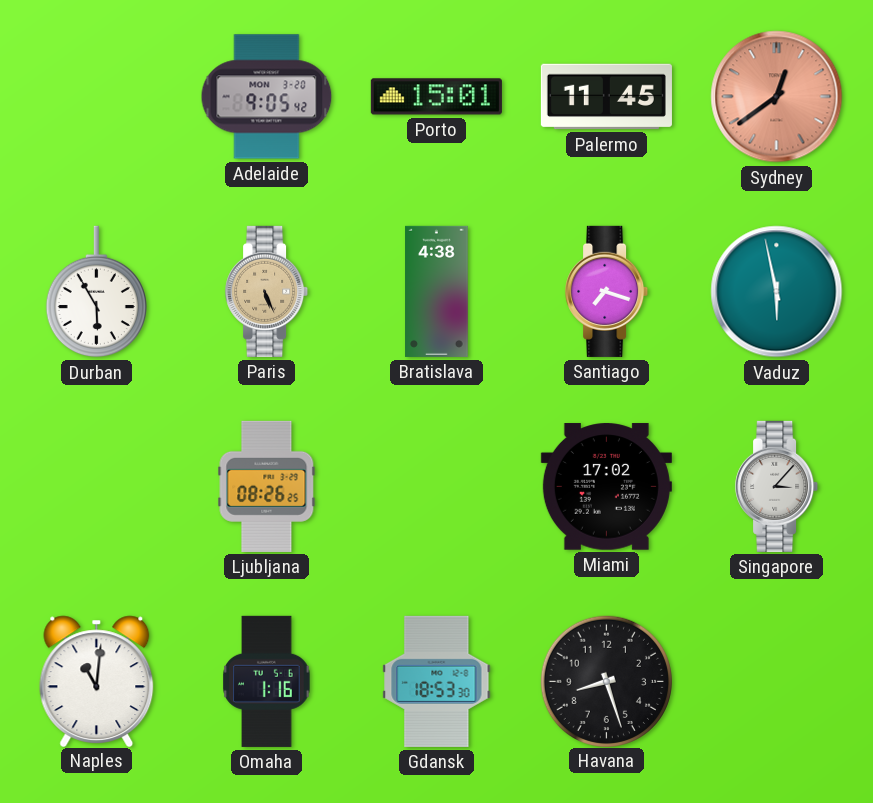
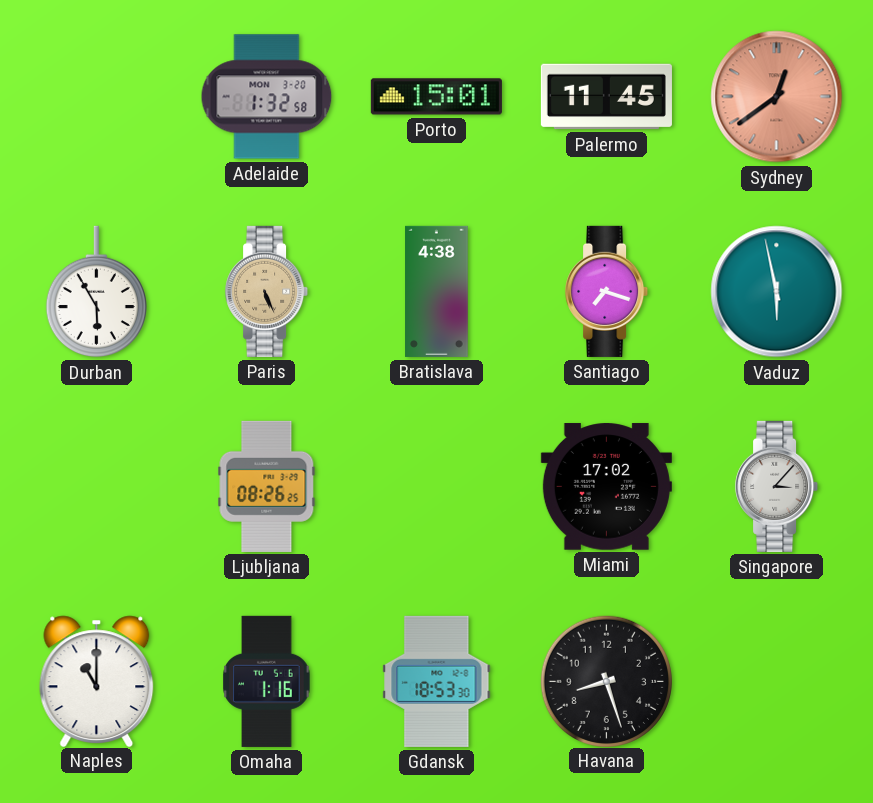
Adelaide: 9:05 -> 1:32
Naples: 11:01 -> 11:00
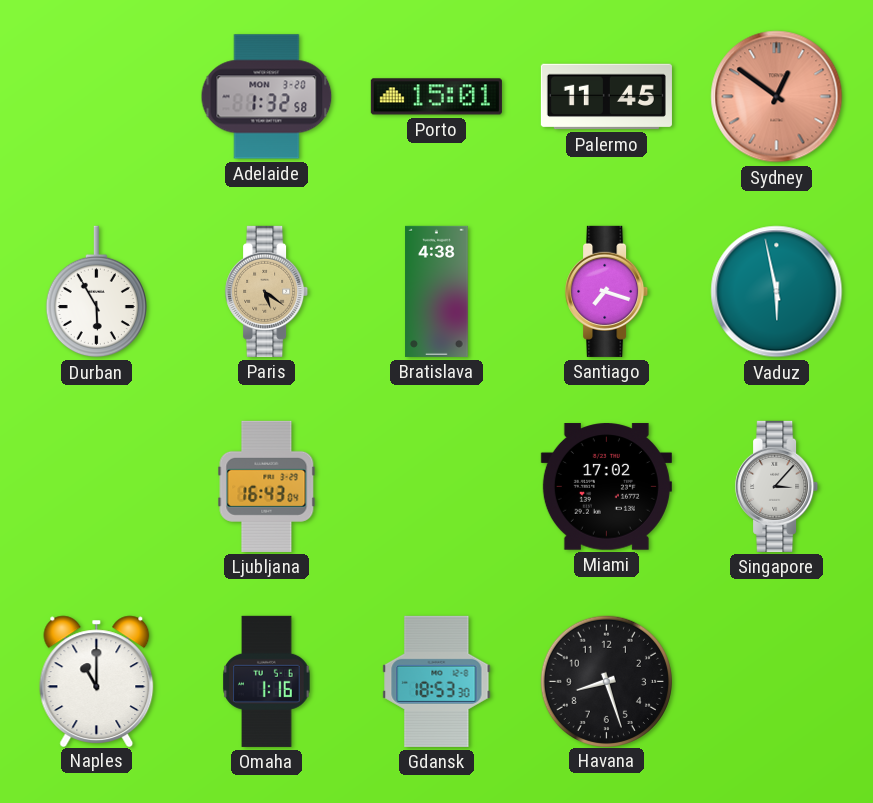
Sydney: 12:39 -> 12:51
Paris: 5:26 -> 5:21
Ljubljana: 08:26 -> 16:43
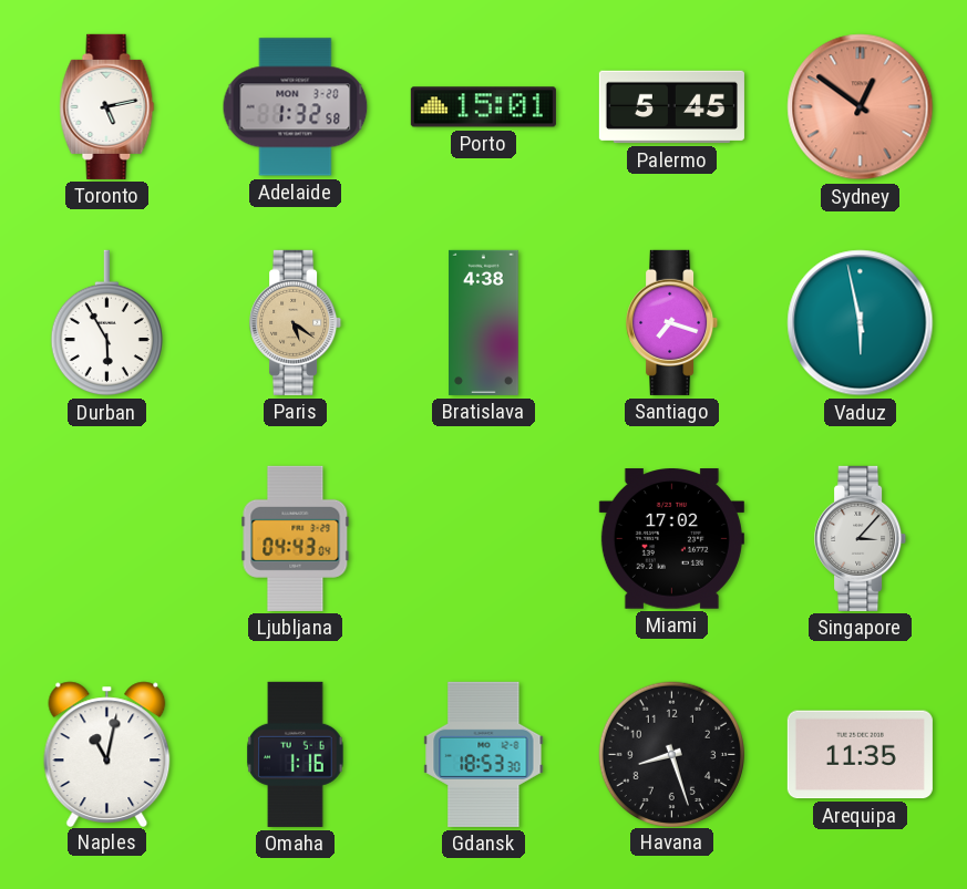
Toronto: none -> 5:13
Palermo: 11:45 -> 5:45
Ljubljana: 16:43 -> 04:43
Naples: 11:00 -> 11:02
Arequipa: none -> 11:35
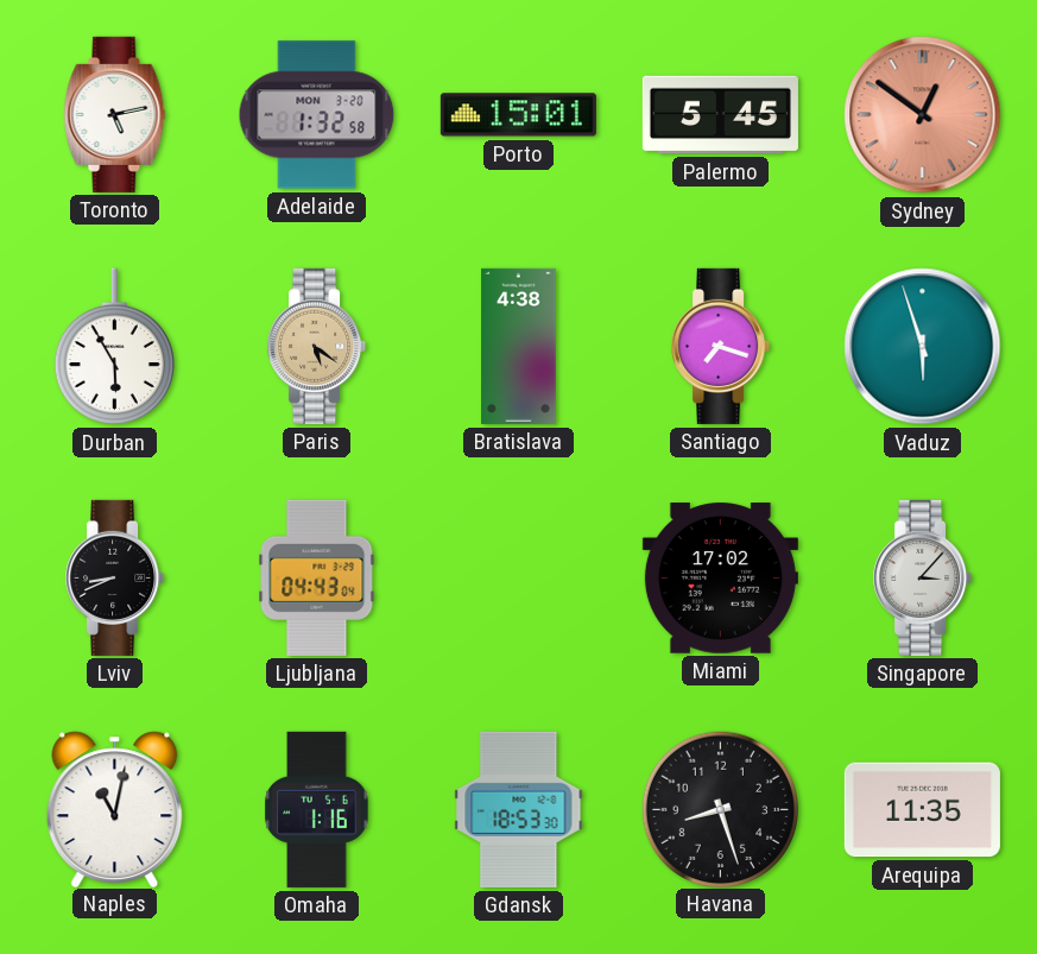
Vaduz: 5:58 -> 5:57
Lviv: none -> 8:41
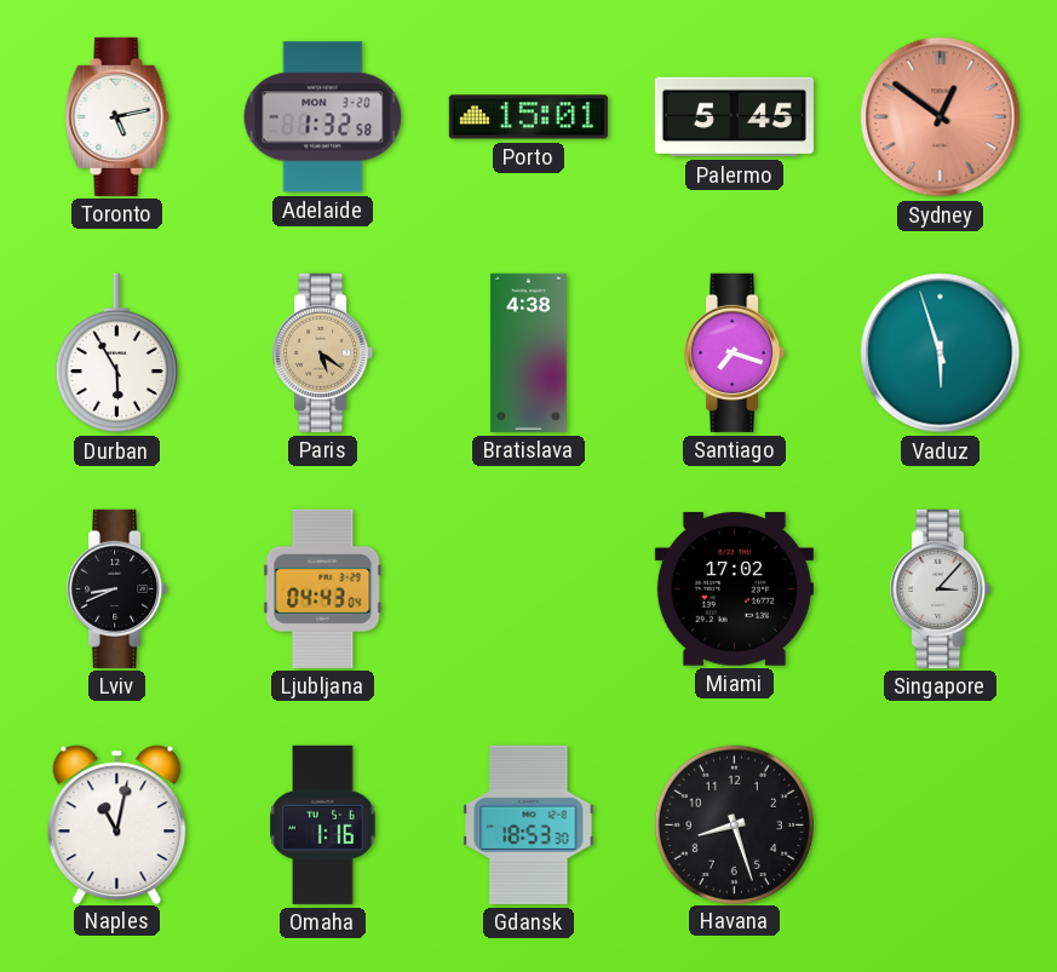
Arequipa: 11:35 -> none
